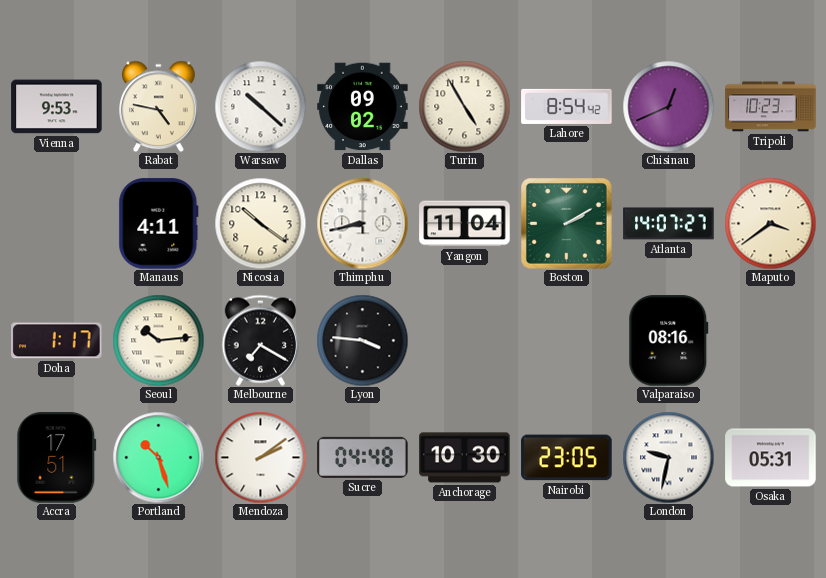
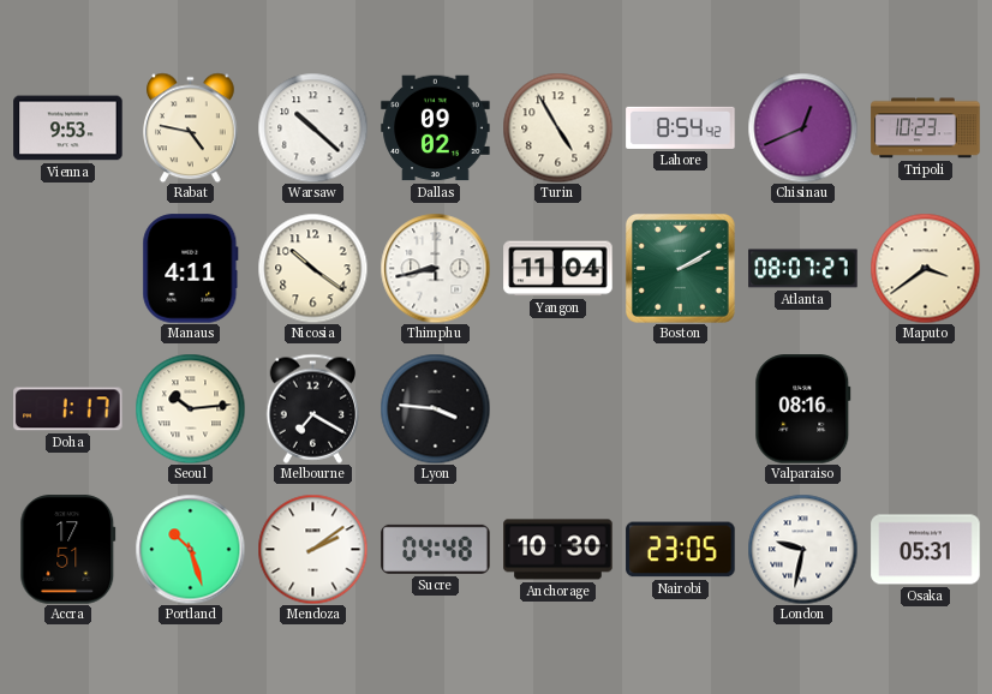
Atlanta: 14:07 -> 08:07
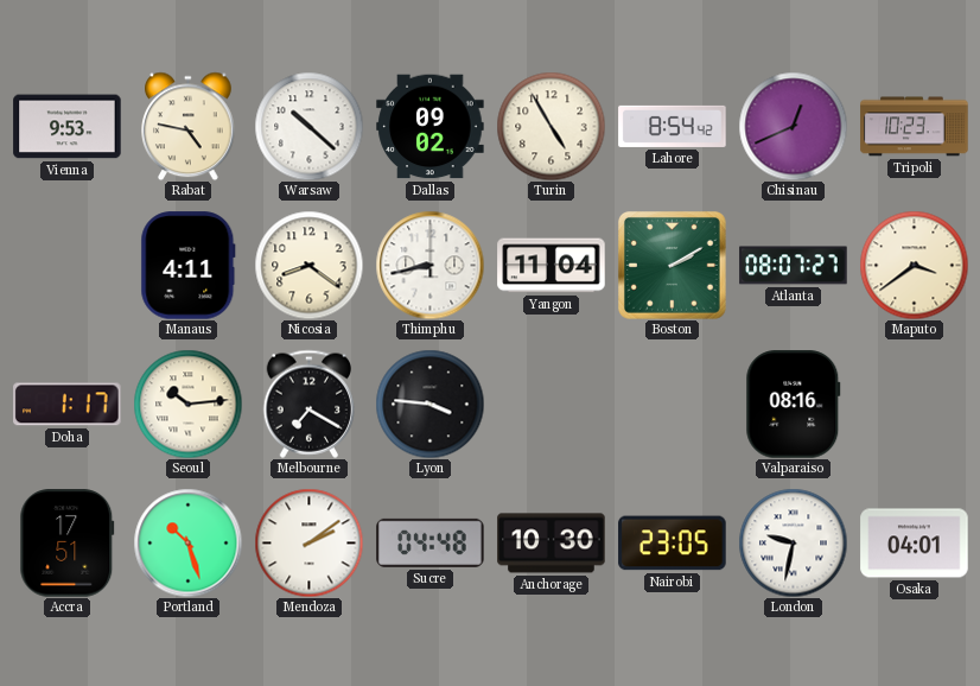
Nicosia: 10:21 -> 8:21
Osaka: 05:31 -> 04:01
